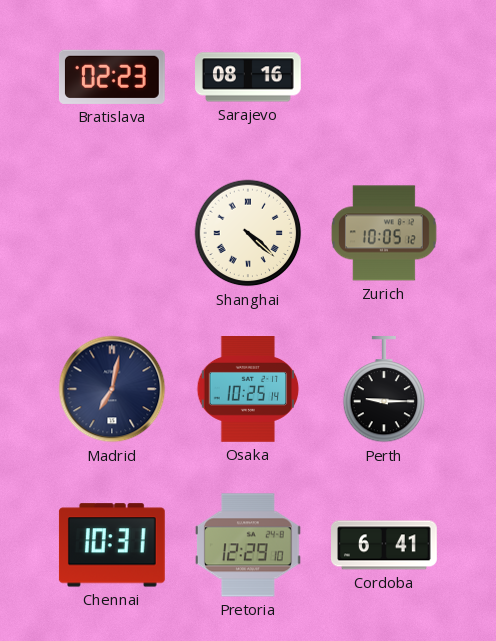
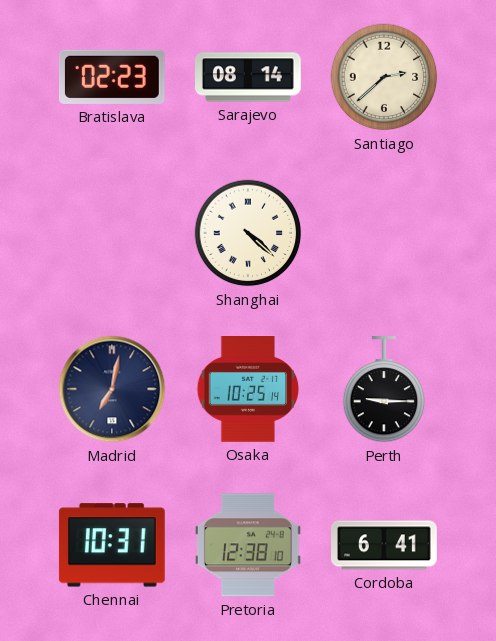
Sarajevo: 08:16 -> 08:14
Santiago: none -> 2:38
Zurich: 10:05 -> none
Pretoria: 12:29 -> 12:38
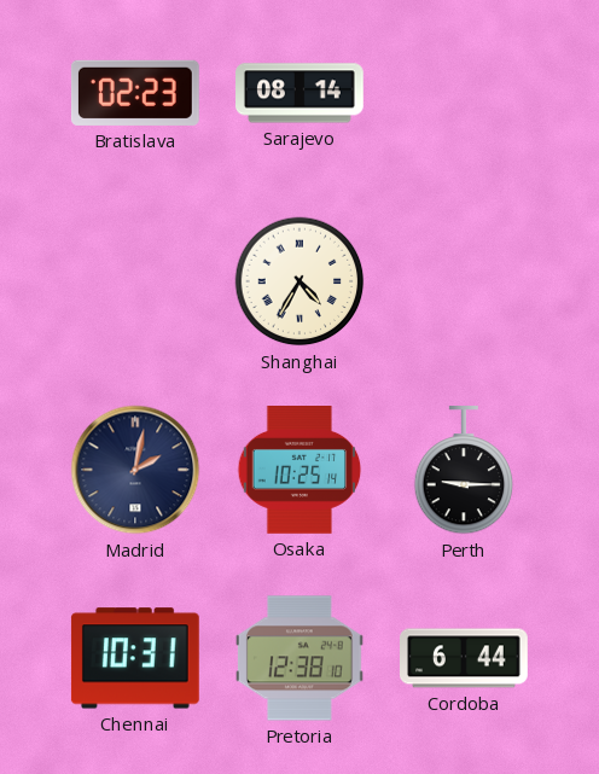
Santiago: 2:38 -> none
Shanghai: 4:22 -> 4:35
Madrid: 7:02 -> 2:02
Cordoba: 6:41 -> 6:44
